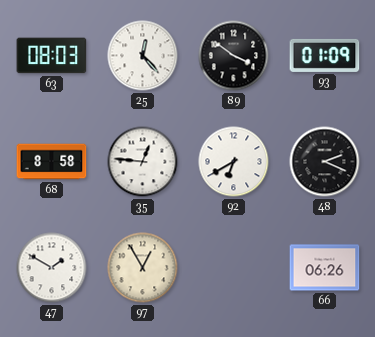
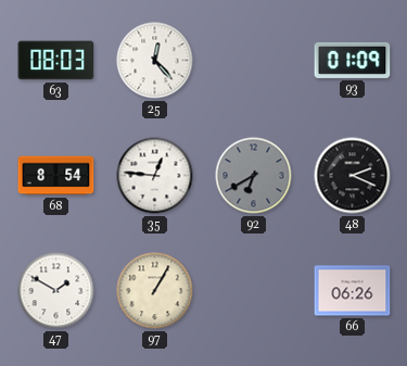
89: 3:51 -> none
68: 8:58 -> 8:54
92 dial: white -> grey
97: 12:55 -> 1:05
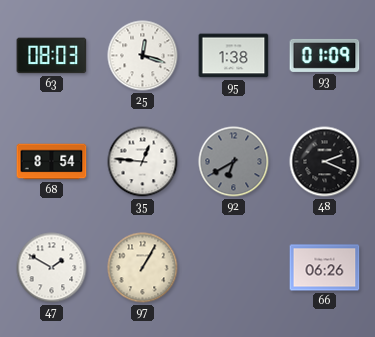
25: 12:23 -> 12:18
95: none -> 1:38
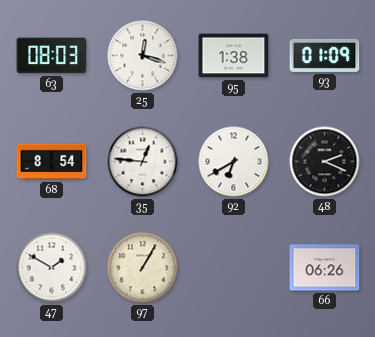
92 dial: grey -> white
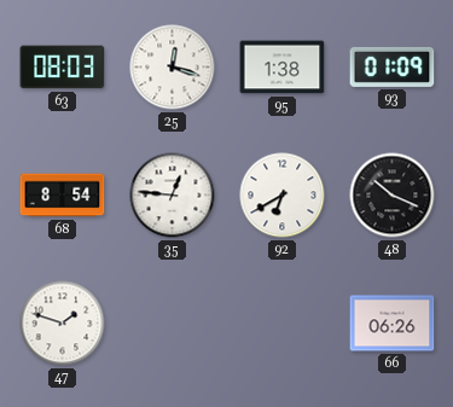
48: 2:19 -> 10:19
47: 1:50 -> 1:48
97: 1:05 -> none
